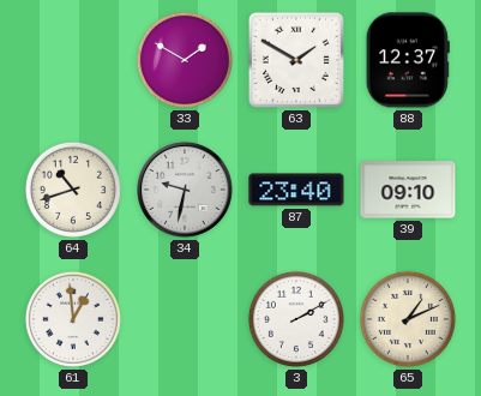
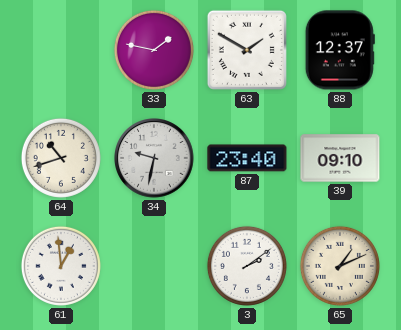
33: 1:50 -> 1:47
3: 2:10 -> 2:09
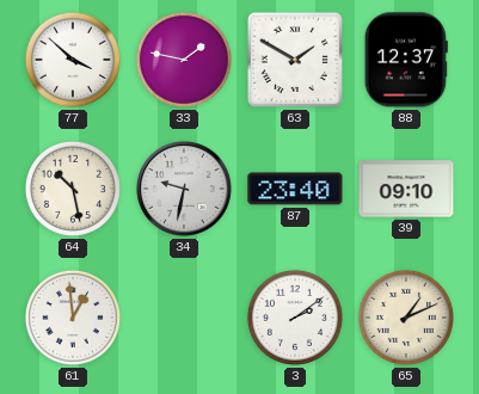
77: none -> 3:52
64: 10:42 -> 10:28
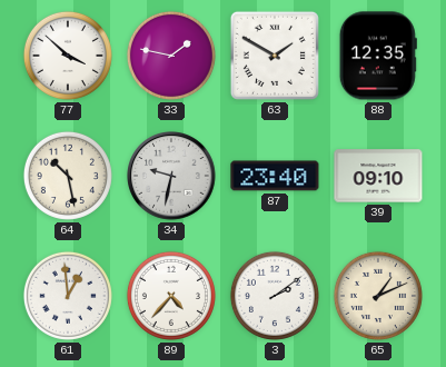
88: 12:37 -> 12:35
89: none -> 4:37
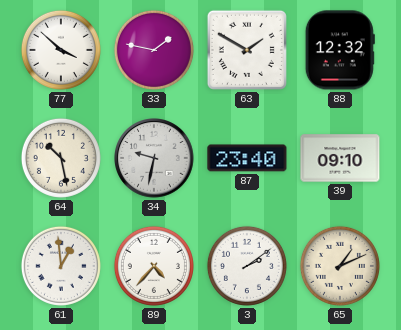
88: 12:35 -> 12:32
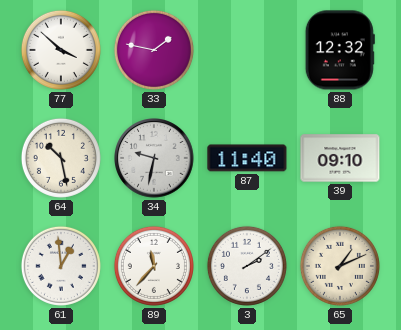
63: 1:50 -> none
87: 23:40 -> 11:40
89: 4:37 -> 11:37
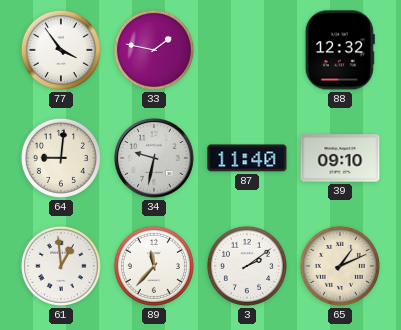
77: 3:52 -> 3:54
64: 10:28 -> 9:01
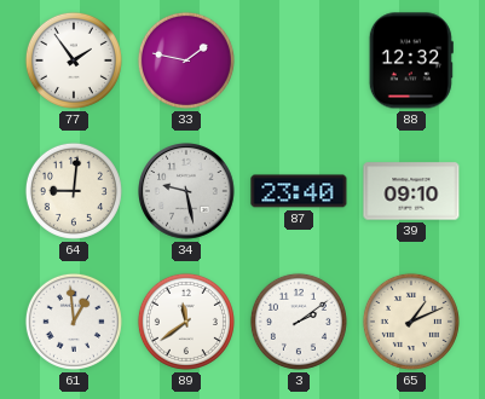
77: 3:54 -> 1:54
34: 9:32 -> 9:28
87: 11:40 -> 23:40
89: 11:37 -> 11:39
